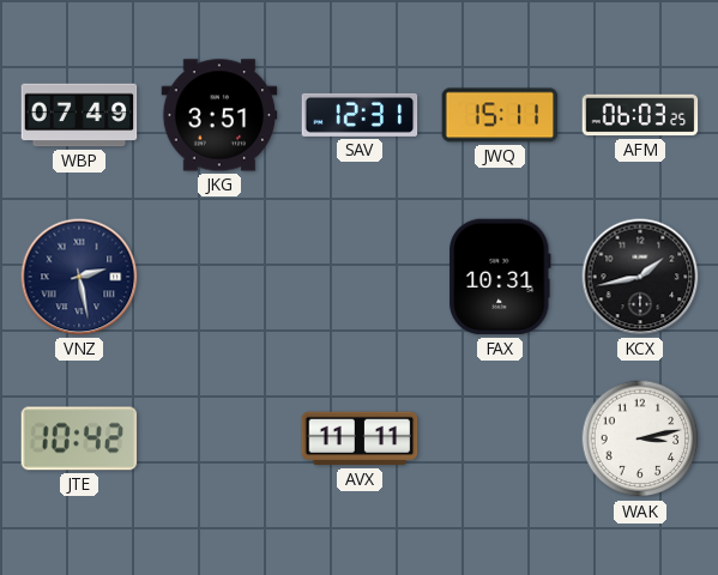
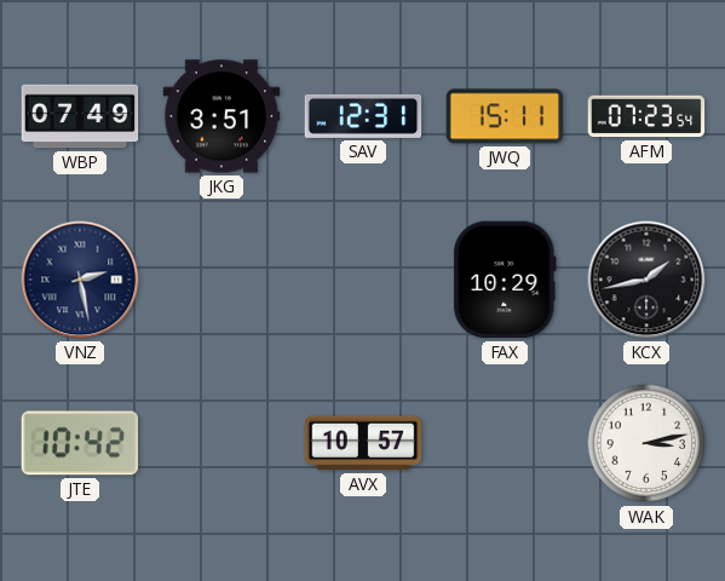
AFM: 06:03 -> 07:23
FAX: 10:31 -> 10:29
AVX: 11:11 -> 10:57
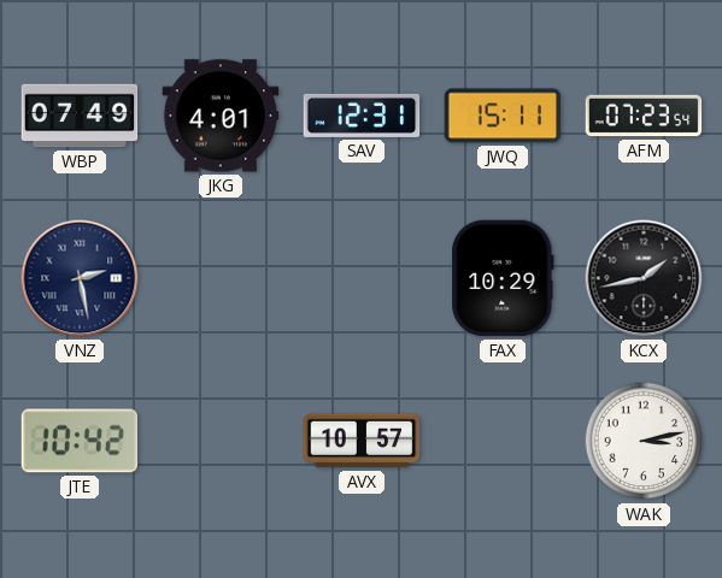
JKG: 3:51 -> 4:01
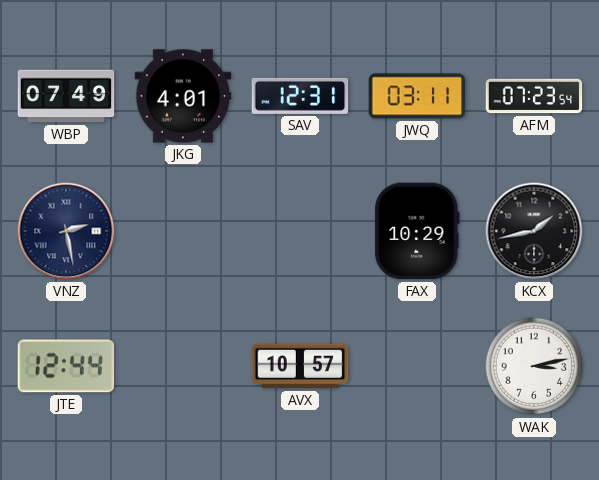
JWQ: 15:11 -> 03:11
JTE: 10:42 -> 12:44
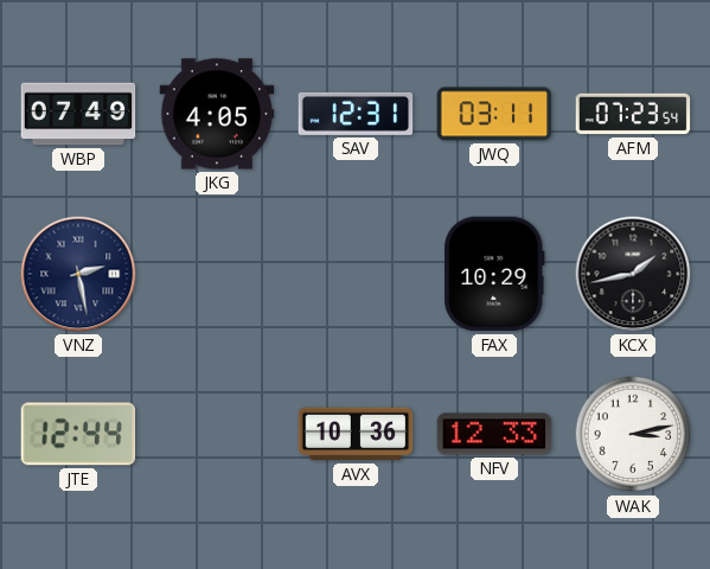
JKG: 4:01 -> 4:05
AVX: 10:57 -> 10:36
NFV: none -> 12:33
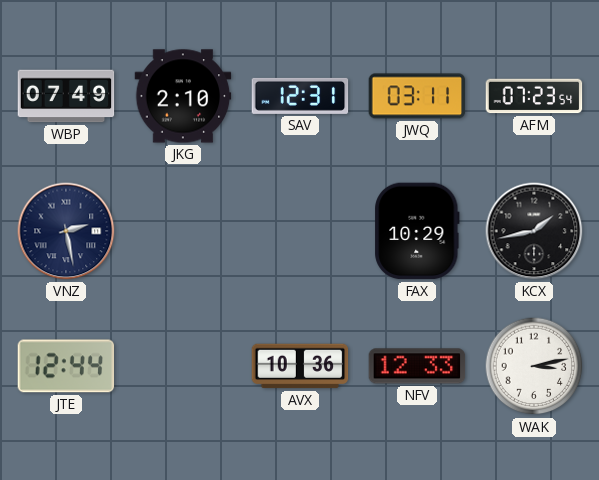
JKG: 4:05 -> 2:10
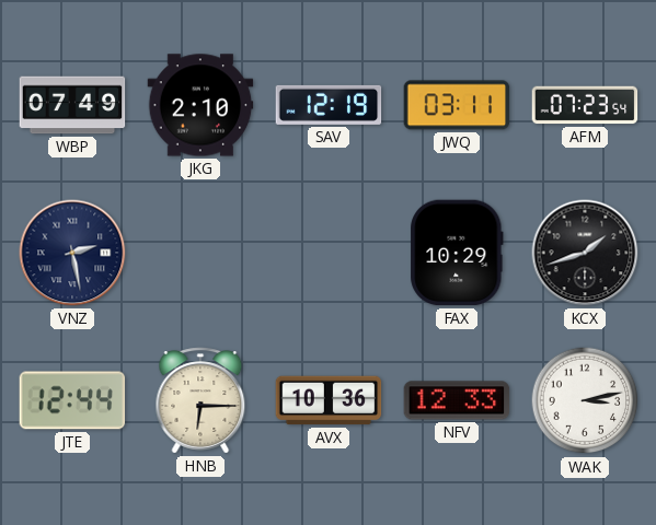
SAV: 12:31 -> 12:19
KCX: 1:43 -> 1:42
HNB: none -> 6:15
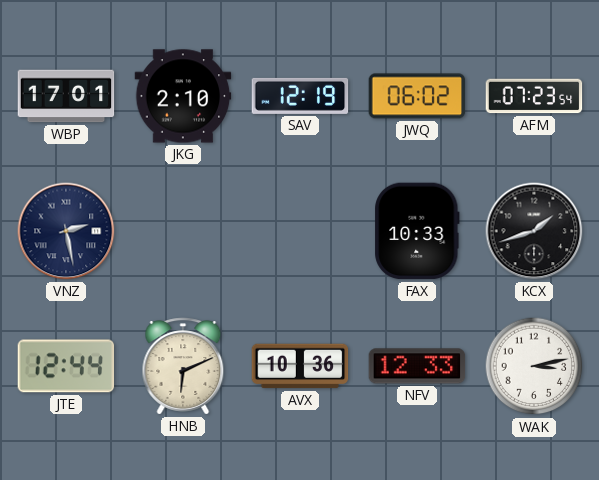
WBP: 07:49 -> 17:01
JWQ: 03:11 -> 06:02
FAX: 10:29 -> 10:33
HNB: 6:15 -> 6:11
